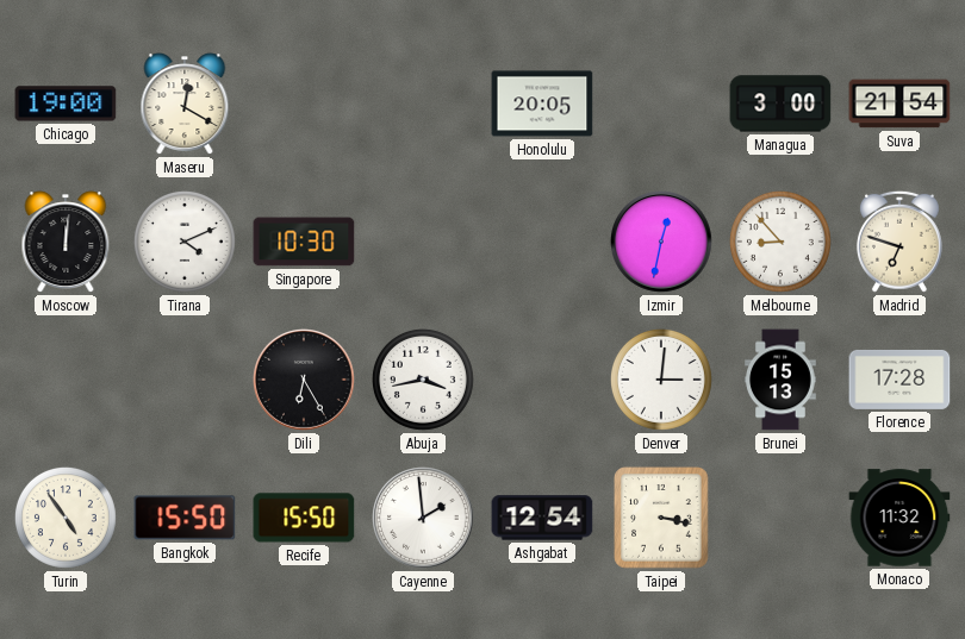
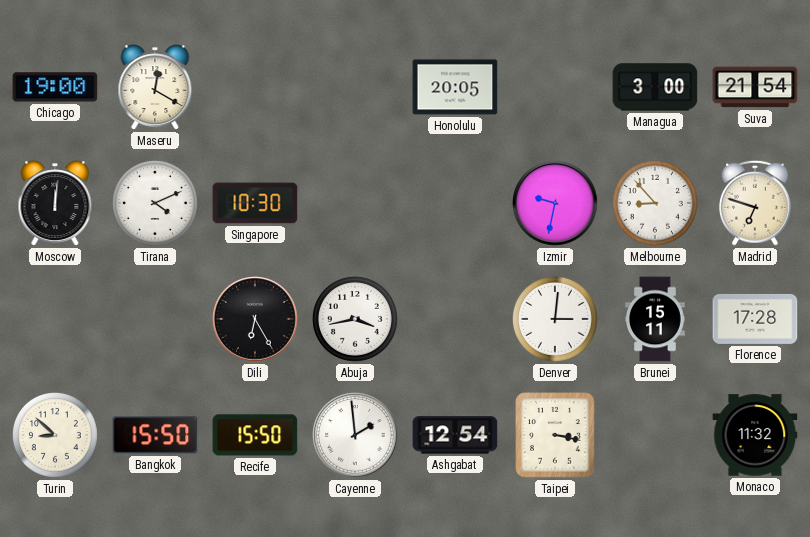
Izmir: 12:32 -> 9:32
Brunei: 15:13 -> 15:11
Turin: 4:54 -> 8:52
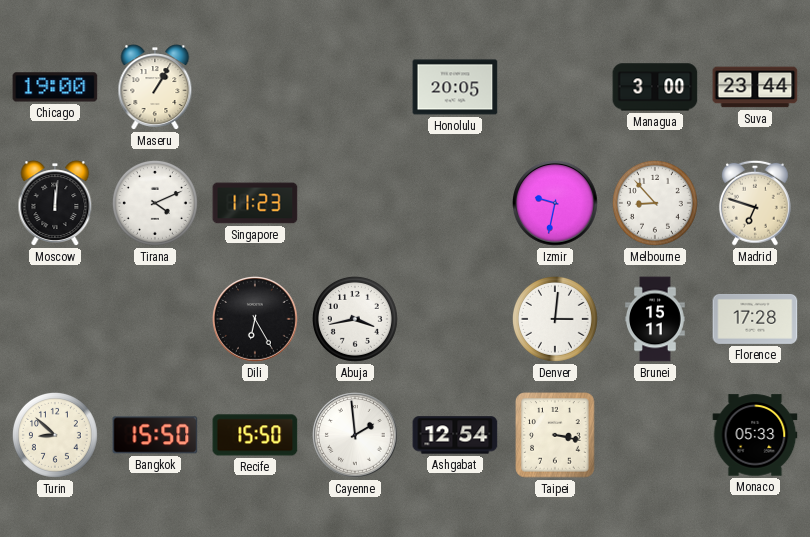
Maseru: 12:20 -> 1:05
Suva: 21:54 -> 23:44
Singapore: 10:30 -> 11:23
Monaco: 11:32 -> 05:33
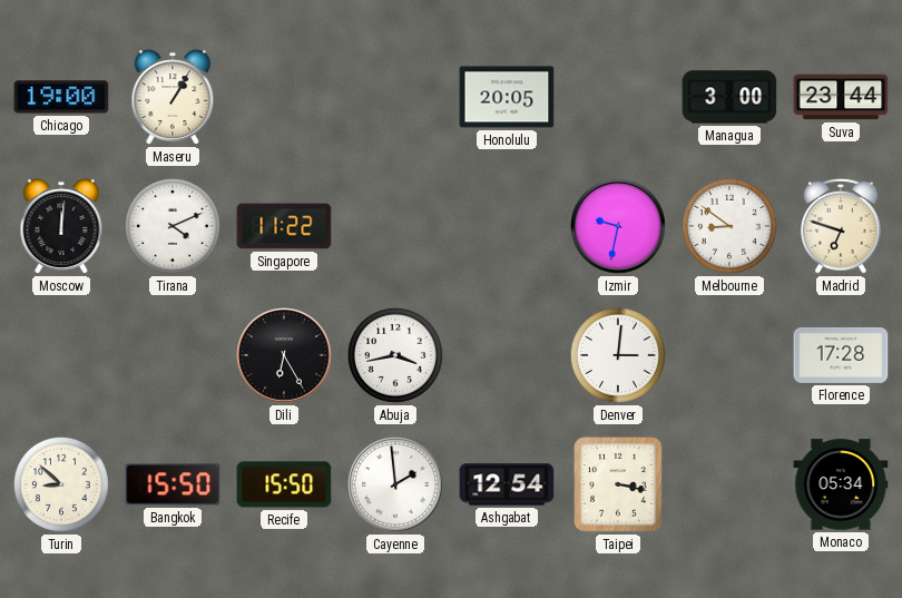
Singapore: 11:23 -> 11:22
Melbourne: 8:53 -> 8:51
Brunei: 15:11 -> none
Monaco: 05:33 -> 05:34
